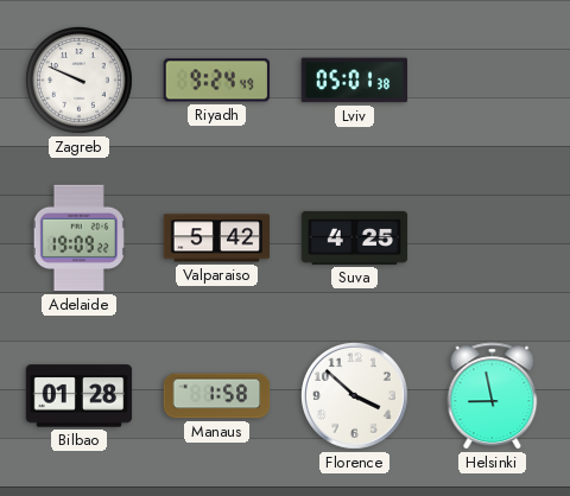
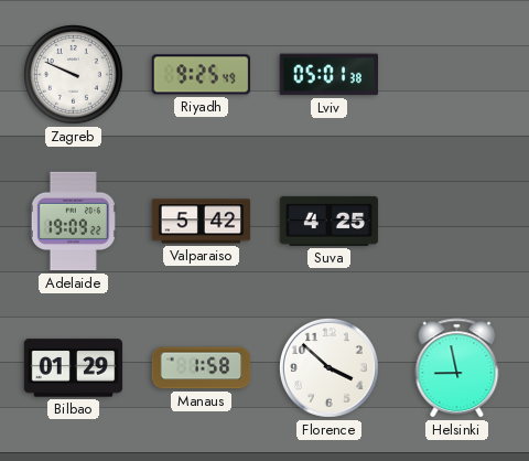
Riyadh: 9:24 -> 9:25
Bilbao: 01:28 -> 01:29
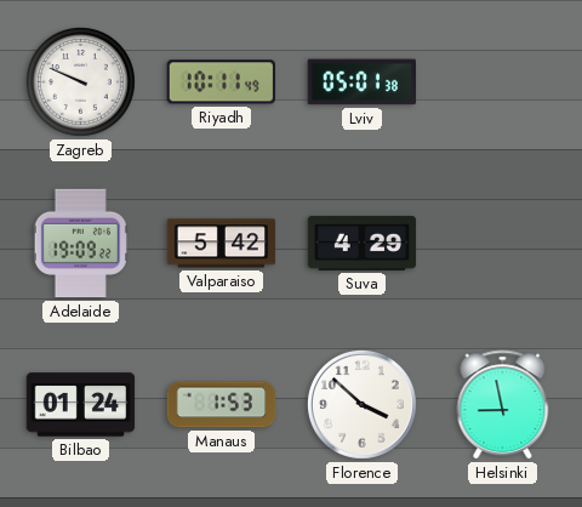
Riyadh: 9:25 -> 10:11
Suva: 4:25 -> 4:29
Bilbao: 01:29 -> 01:24
Manaus: 1:58 -> 1:53
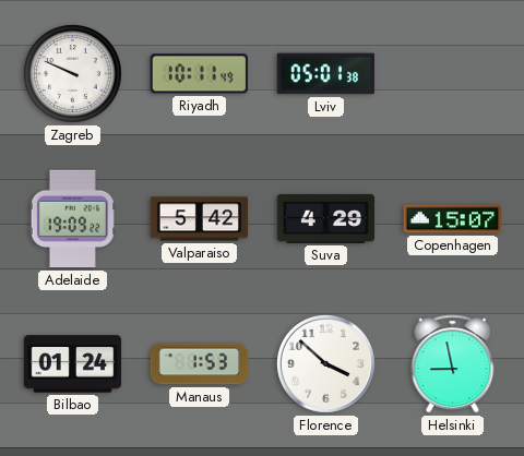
Copenhagen: none -> 15:07
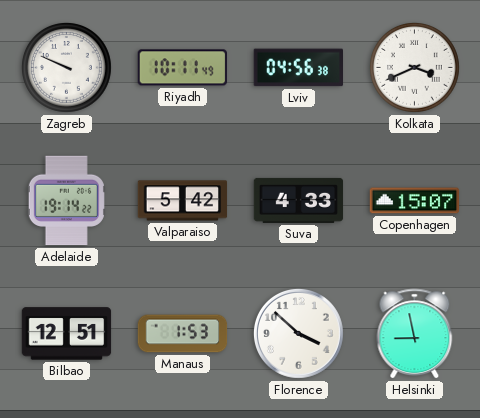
Lviv: 05:01 -> 04:56
Kolkata: none -> 3:41
Adelaide: 19:09 -> 19:14
Suva: 4:29 -> 4:33
Bilbao: 01:24 -> 12:51
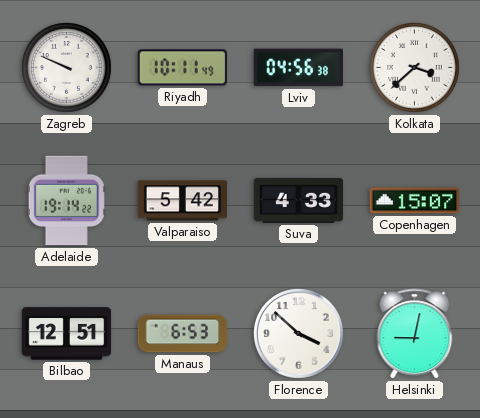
Kolkata: 3:41 -> 3:38
Manaus: 1:53 -> 6:53
Helsinki: 8:58 -> 9:02
